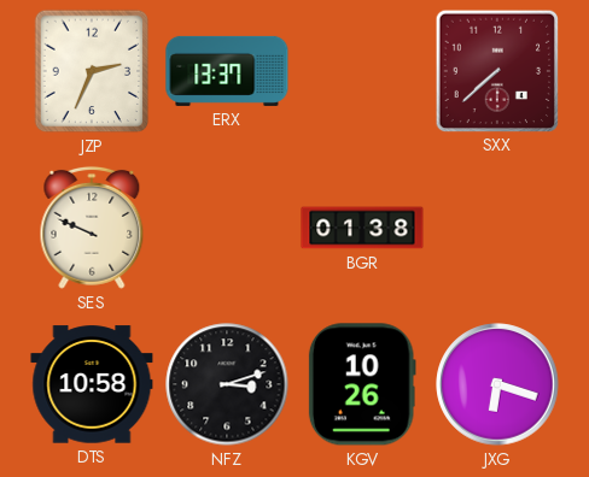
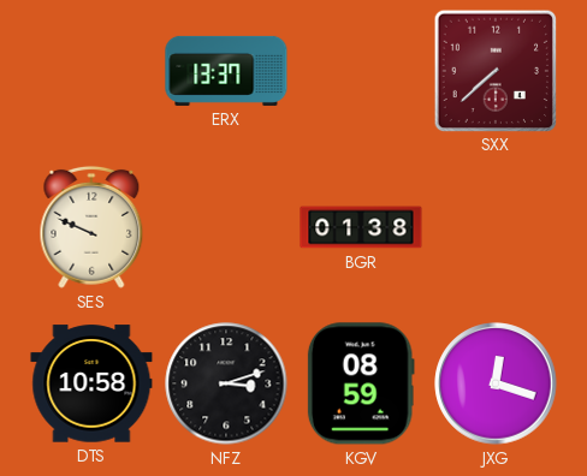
JZP: 2:34 -> none
KGV: 10:26 -> 08:59
JXG: 6:18 -> 12:18
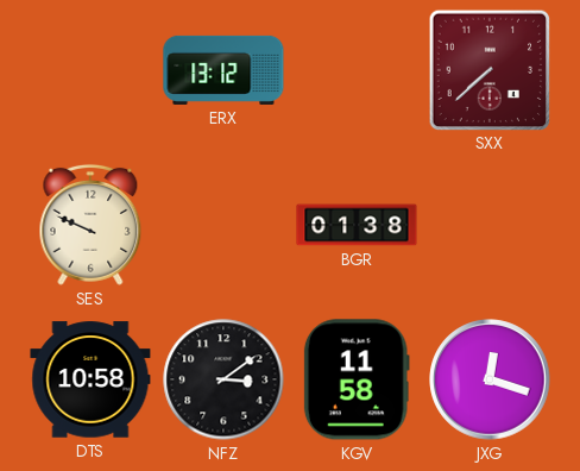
ERX: 13:37 -> 13:12
NFZ: 3:12 -> 3:09
KGV: 08:59 -> 11:58
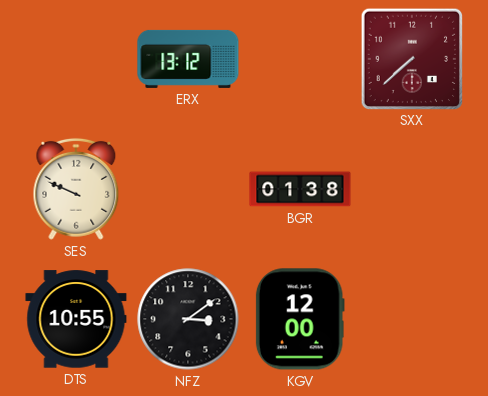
DTS: 10:58 -> 10:55
KGV: 11:58 -> 12:00
JXG: 12:18 -> none
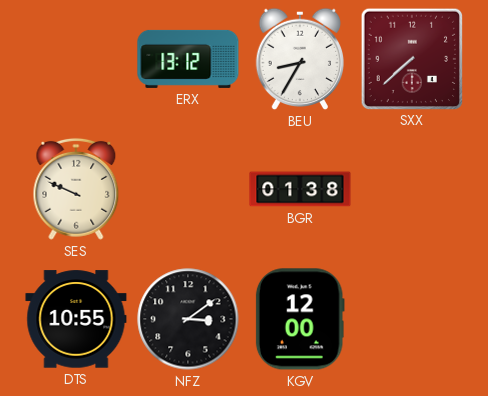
BEU: none -> 8:35
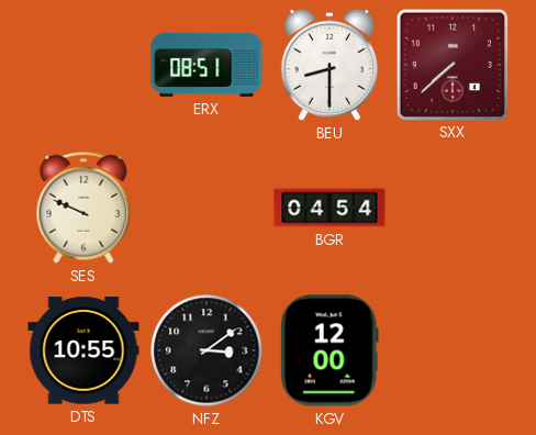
ERX: 13:12 -> 08:51
BEU: 8:35 -> 8:30
BGR: 01:38 -> 04:54
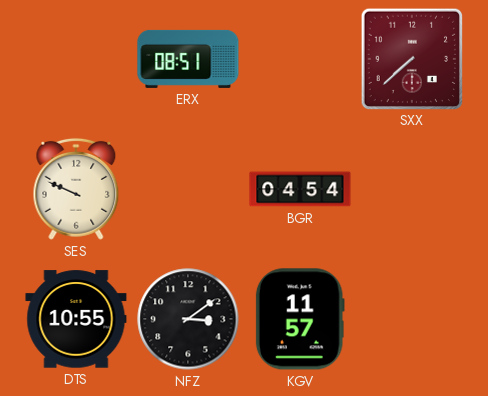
BEU: 8:30 -> none
KGV: 12:00 -> 11:57
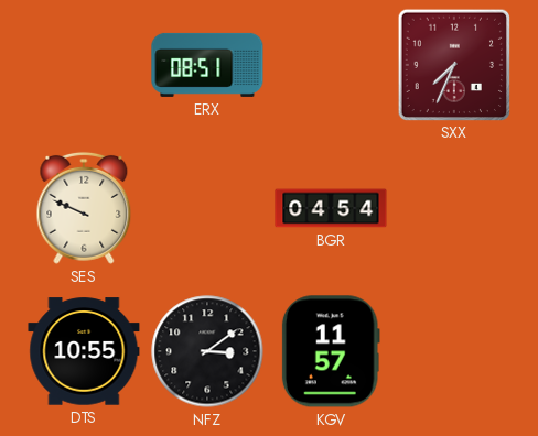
SXX: 7:38 -> 7:34
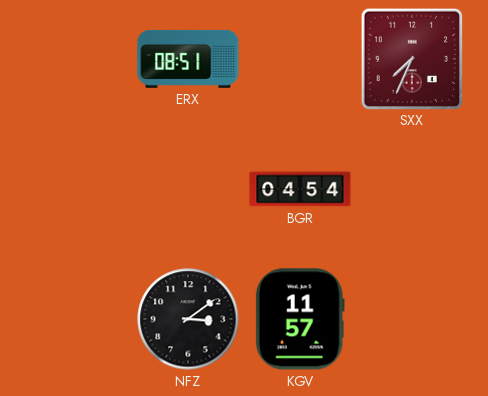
SES: 9:49 -> none
DTS: 10:55 -> none
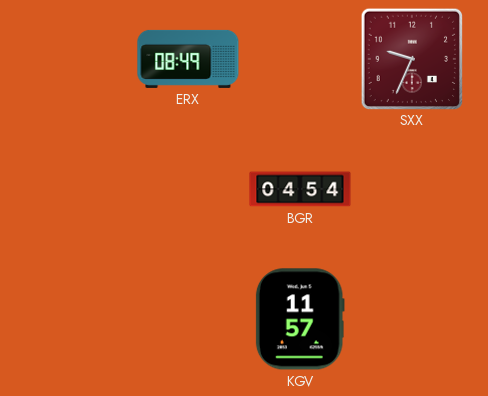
ERX: 08:51 -> 08:49
SXX: 7:34 -> 9:34
NFZ: 3:09 -> none
